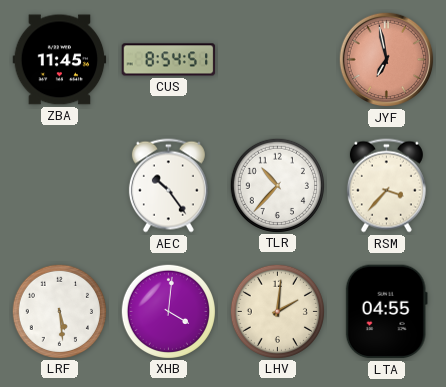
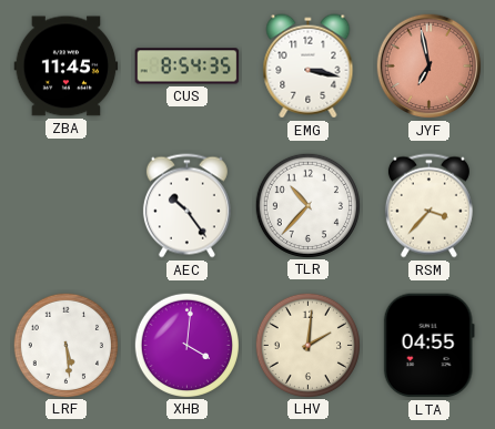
CUS: 8:54:51 -> 8:54:35
EMG: none -> 3:17
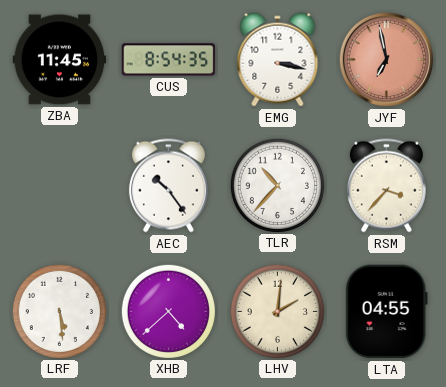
XHB: 4:01 -> 4:38
